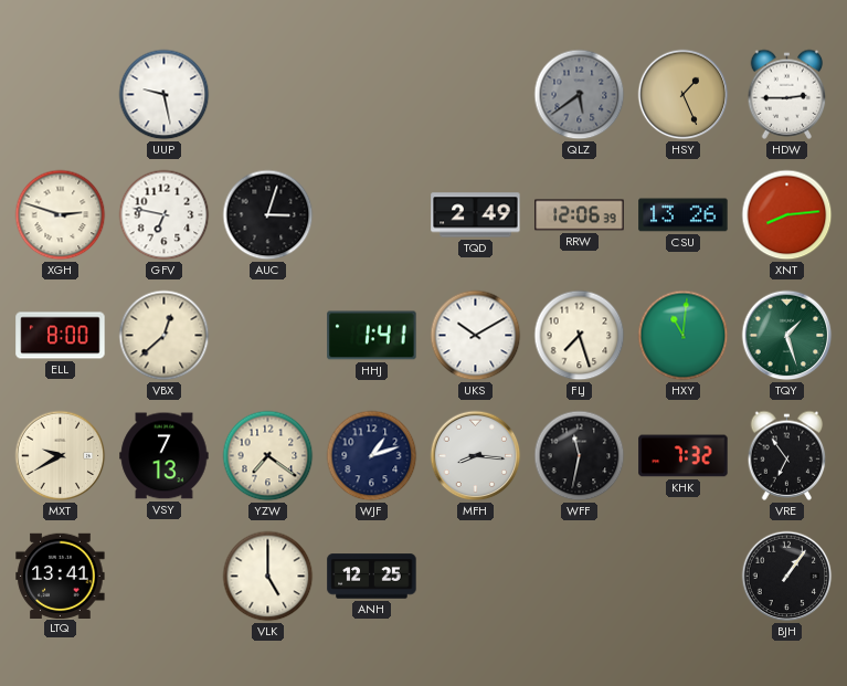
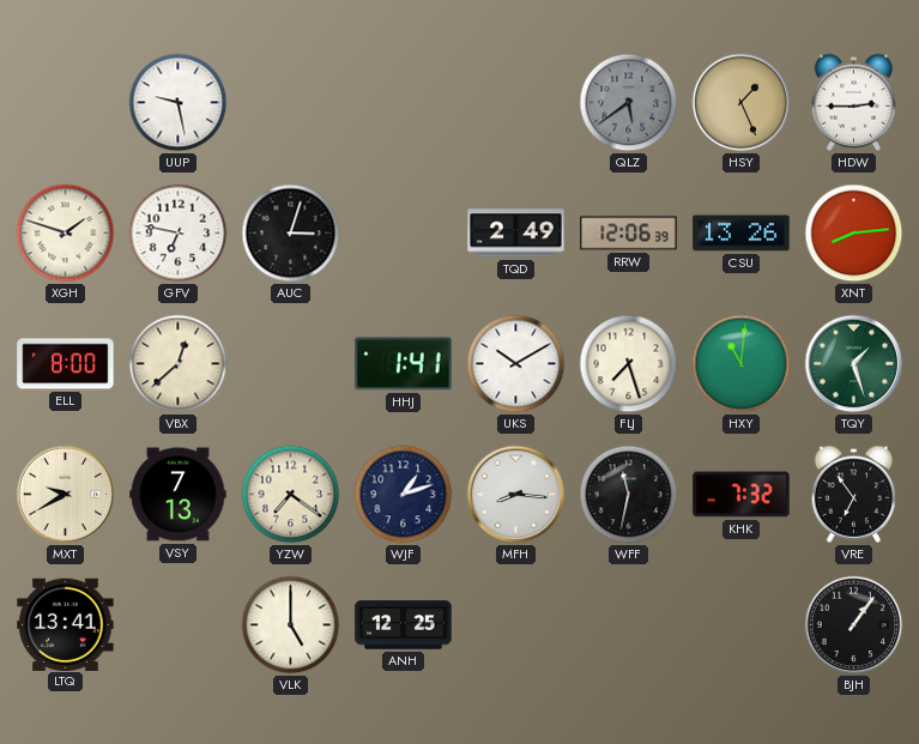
XGH: 2:48 -> 1:48
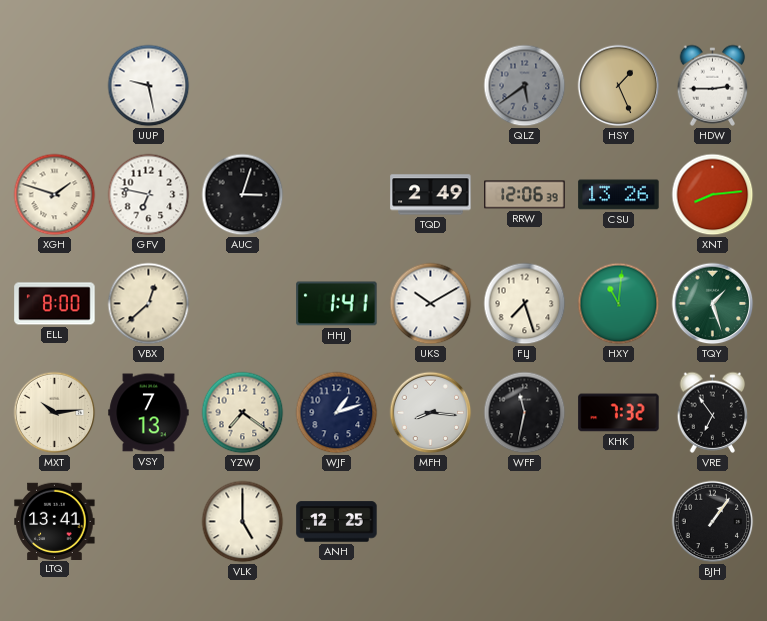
MXT: 9:40 -> 10:14
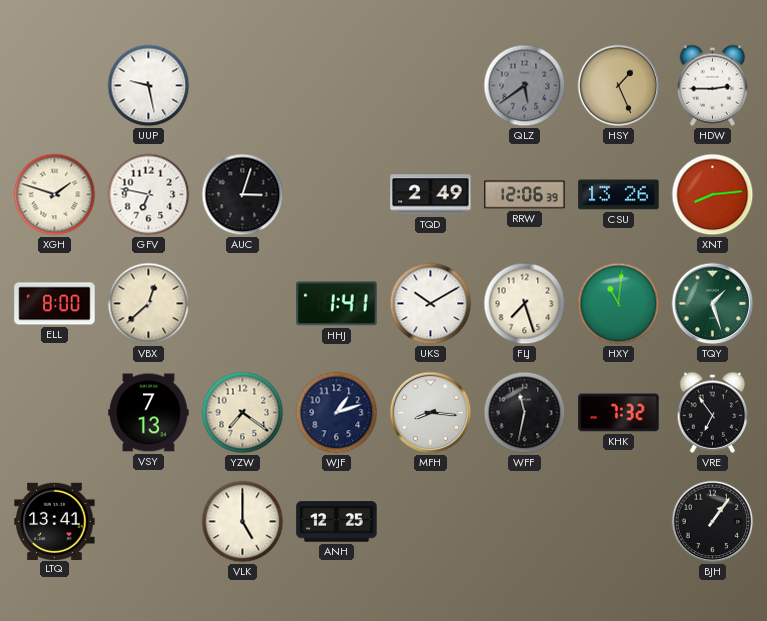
MXT: 10:14 -> none
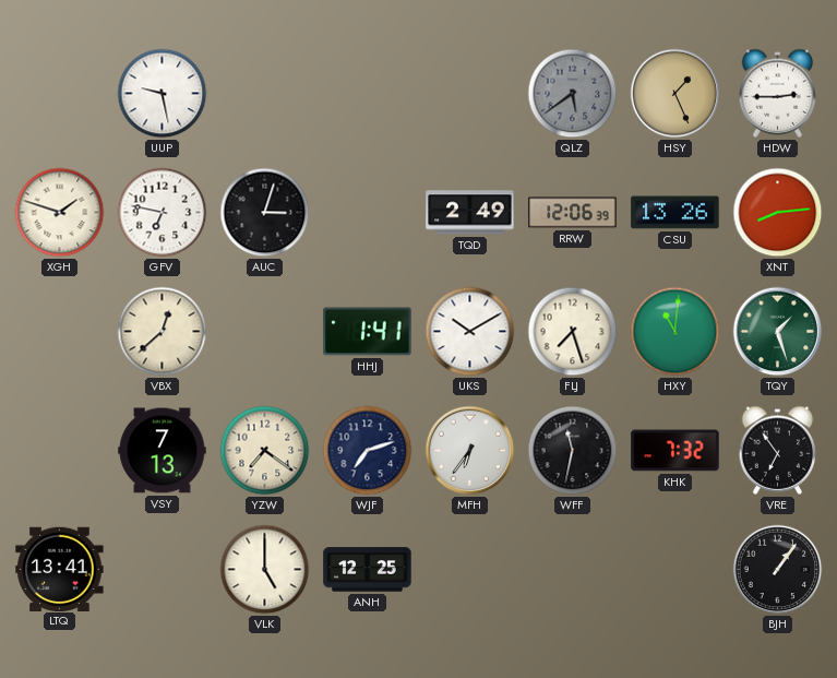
ELL: 8:00 -> none
WJF: 1:12 -> 7:12
MFH: 8:16 -> 6:36
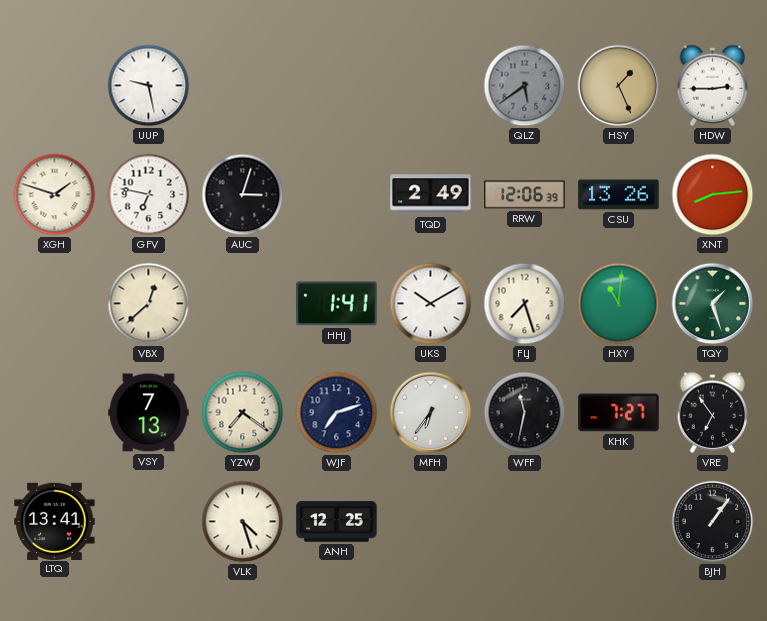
KHK: 7:32 -> 7:27
VLK: 5:00 -> 4:27
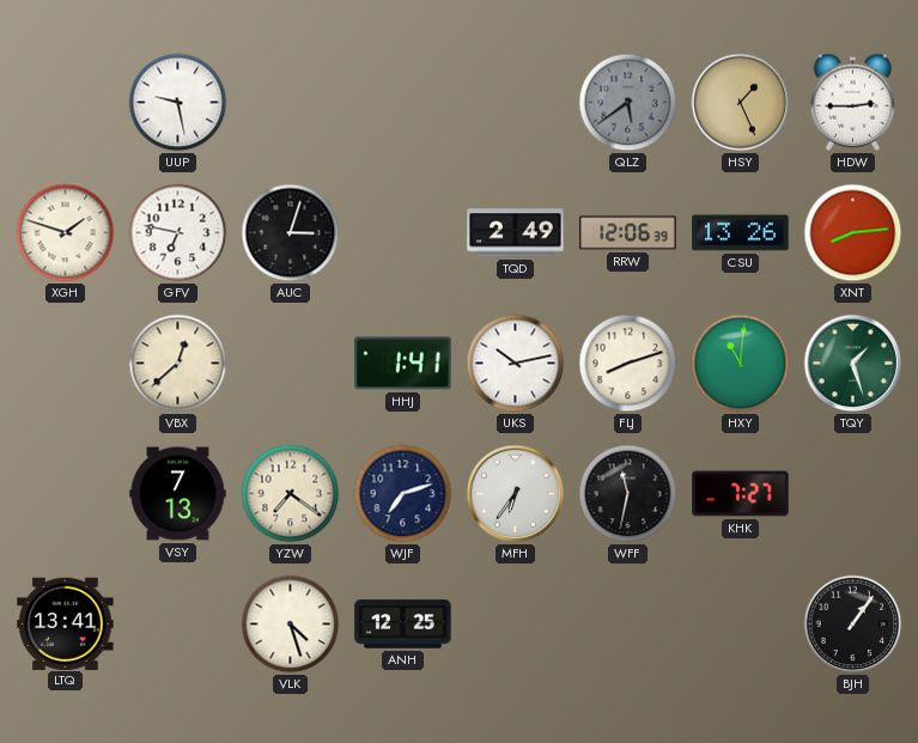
UKS: 10:10 -> 10:13
FLJ: 7:27 -> 8:12
VRE: 6:54 -> none
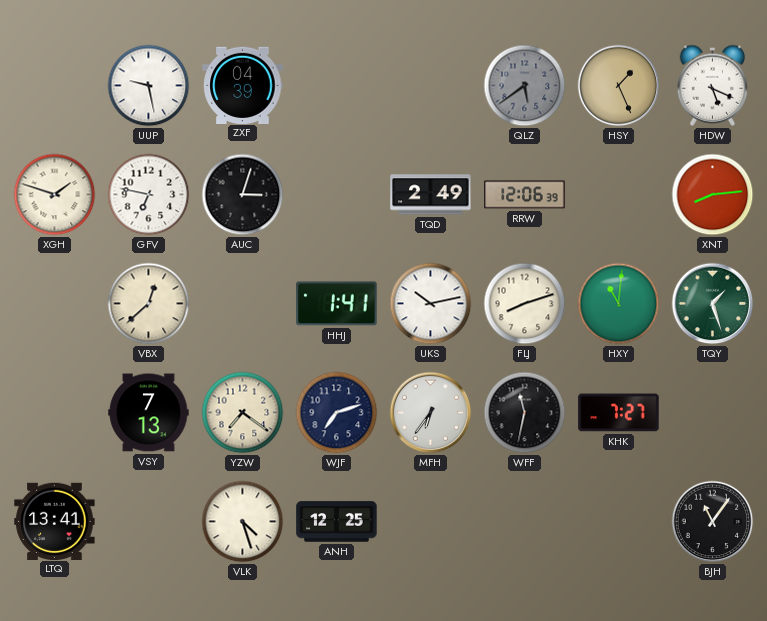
ZXF: none -> 04:39
HDW: 2:45 -> 5:19
CSU: 13:26 -> none
BJH: 1:06 -> 11:06
